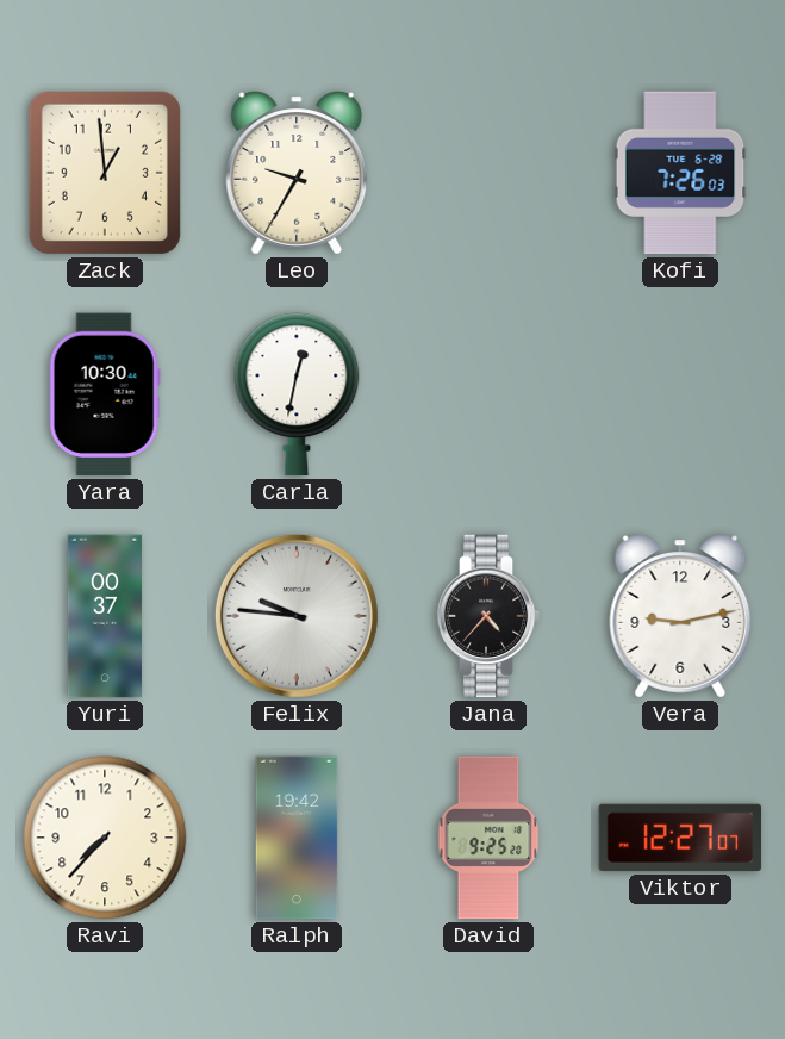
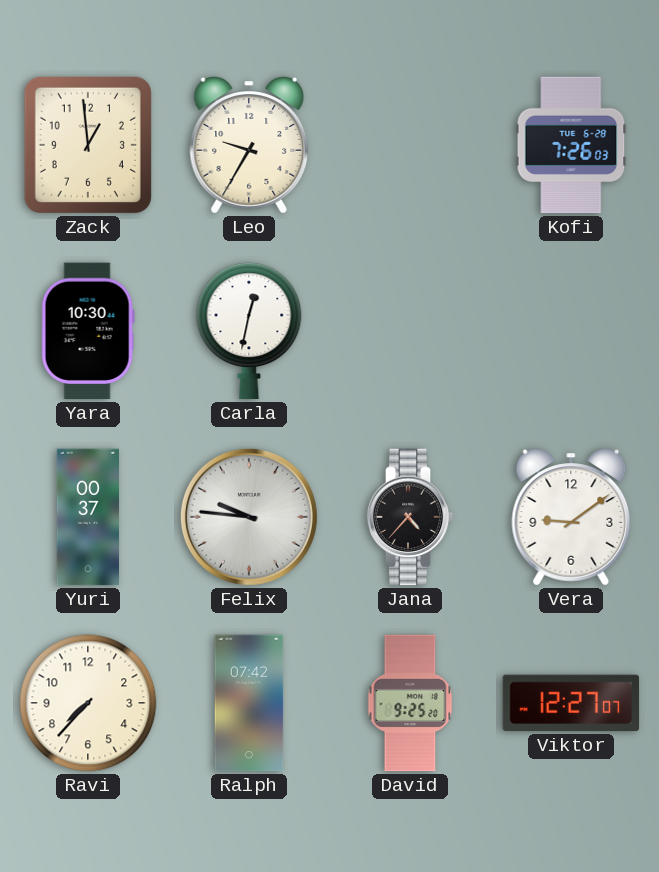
Vera: 9:13 -> 9:09
Ralph: 19:42 -> 07:42
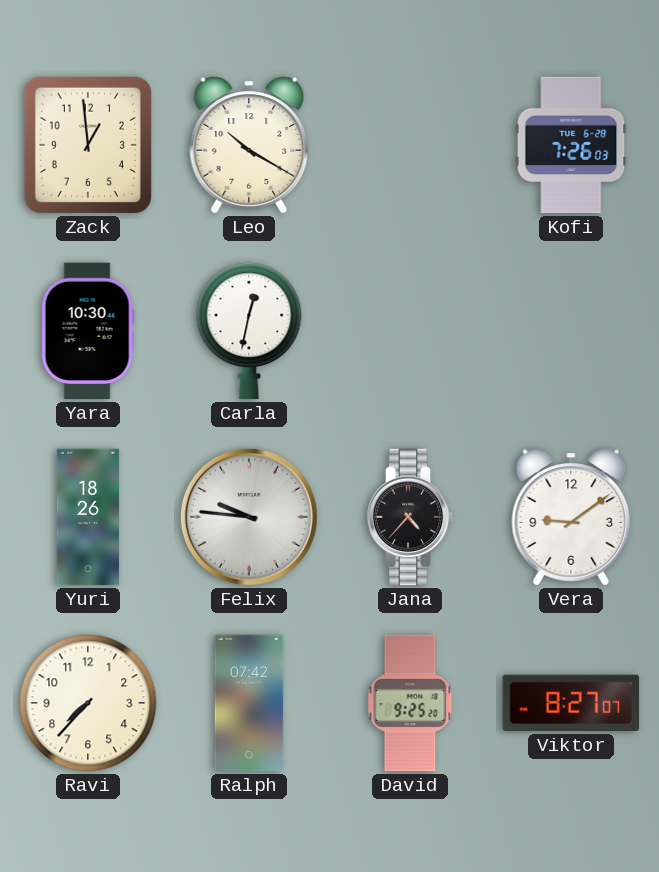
Leo: 9:35 -> 10:20
Yuri: 00:37 -> 18:26
Viktor: 12:27 -> 8:27
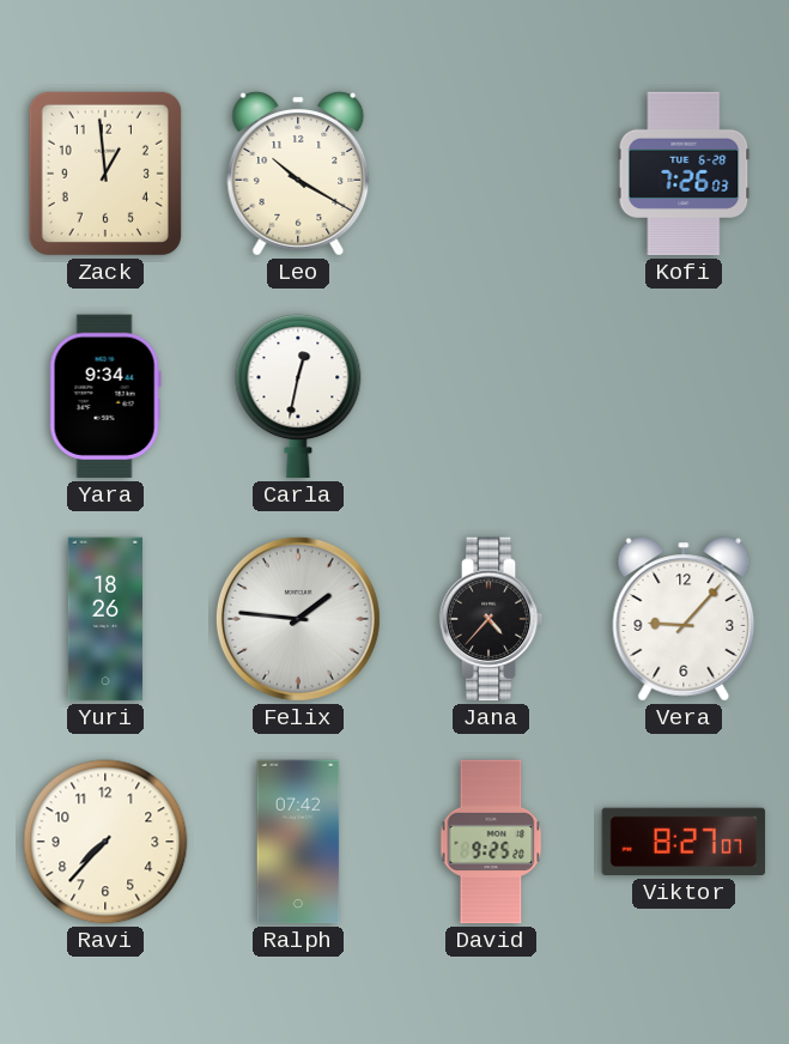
Yara: 10:30 -> 9:34
Felix: 9:46 -> 1:46
Vera: 9:09 -> 9:07
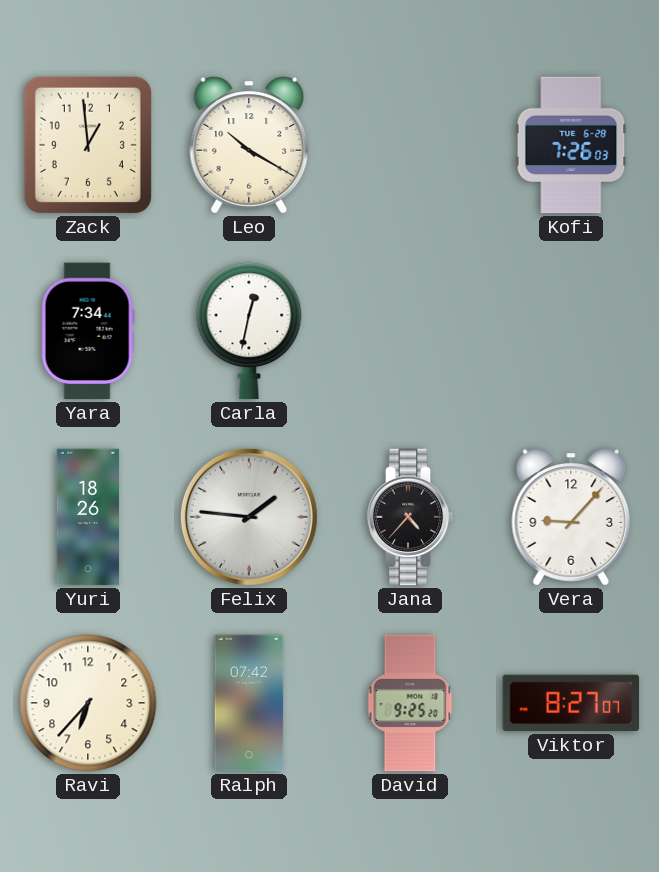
Yara: 9:34 -> 7:34
Ravi: 7:37 -> 6:37
